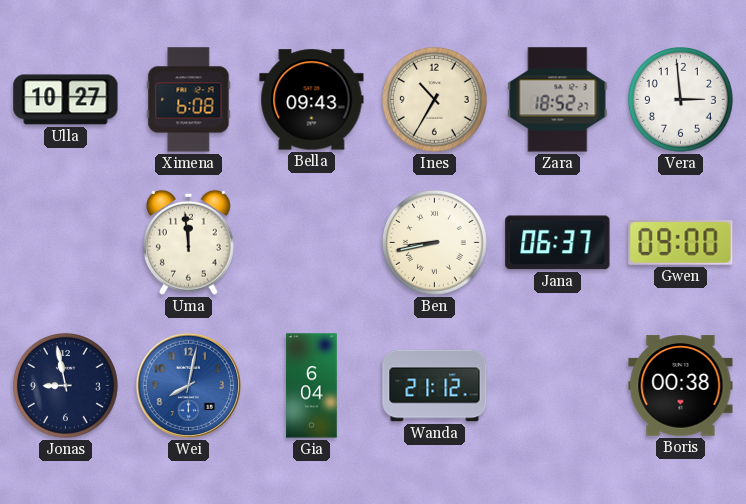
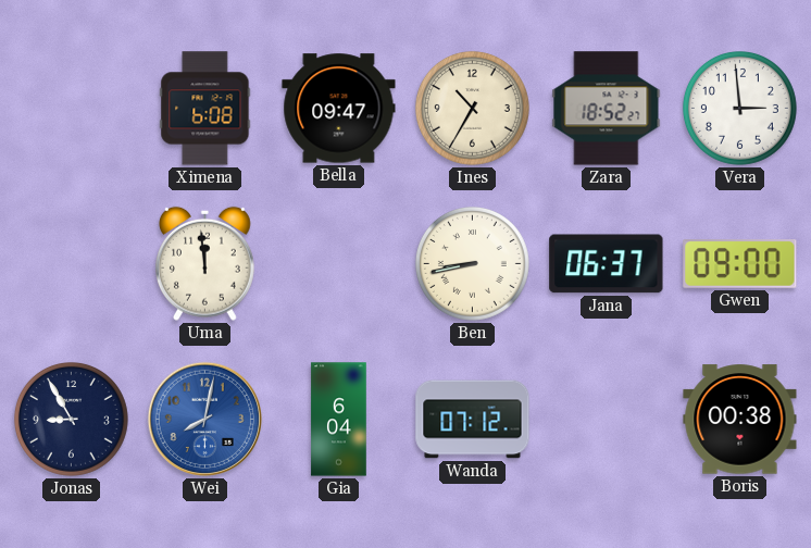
Ulla: 10:27 -> none
Bella: 09:43 -> 09:47
Jonas: 8:58 -> 8:55
Wanda: 21:12 -> 07:12
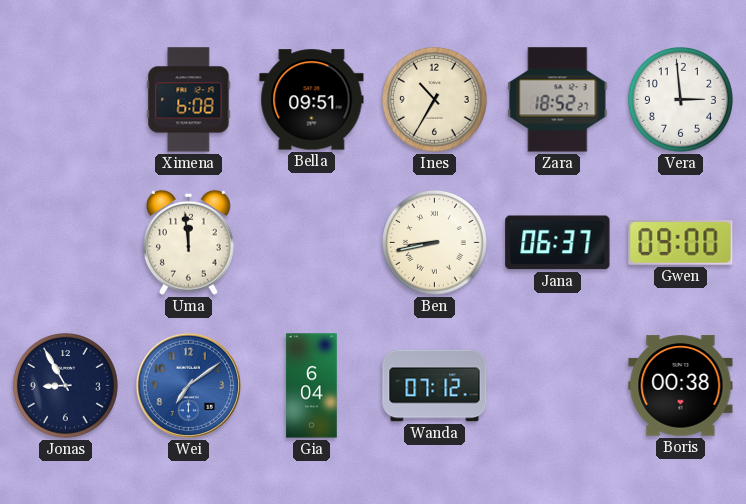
Bella: 09:47 -> 09:51
Wei: 8:02 -> 7:09
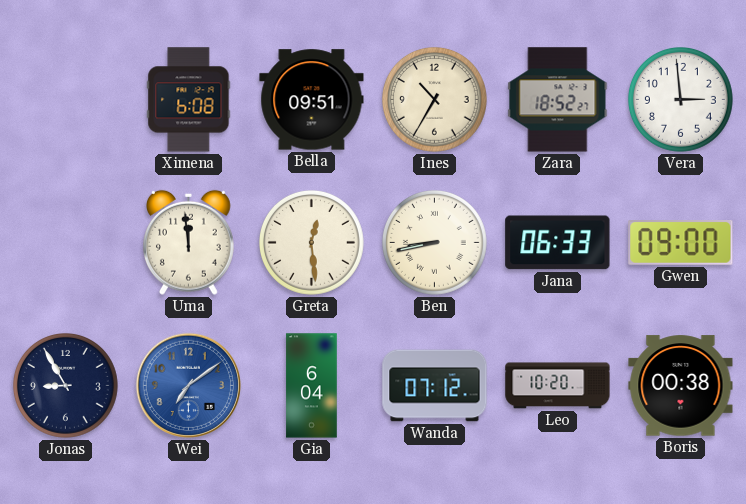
Greta: none -> 12:29
Jana: 06:37 -> 06:33
Leo: none -> 10:20
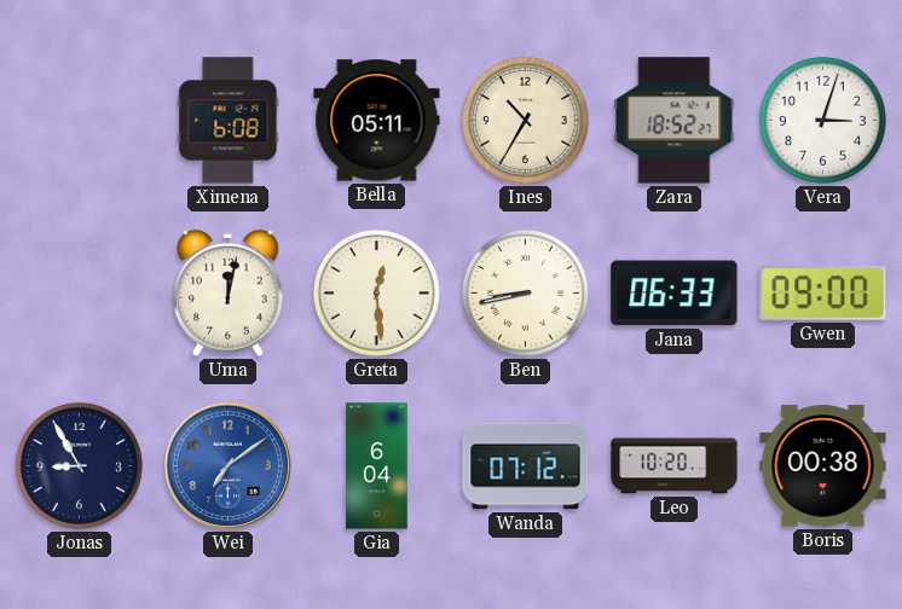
Bella: 09:51 -> 05:11
Vera: 2:59 -> 3:03
Uma: 11:59 -> 12:02
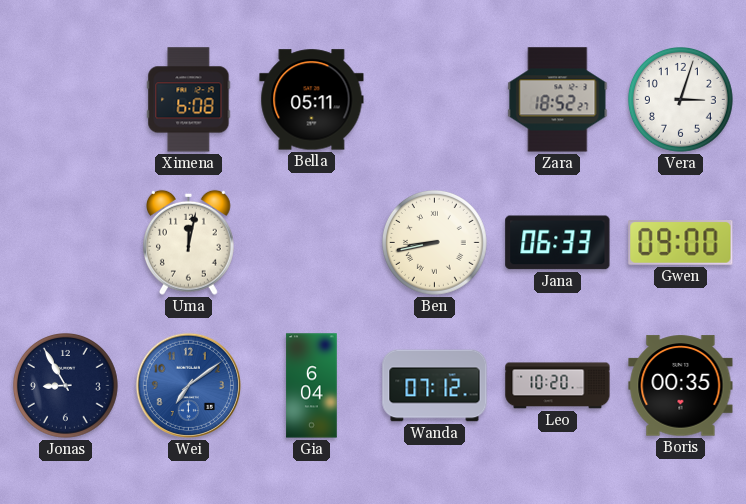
Ines: 10:35 -> none
Greta: 12:29 -> none
Boris: 00:38 -> 00:35
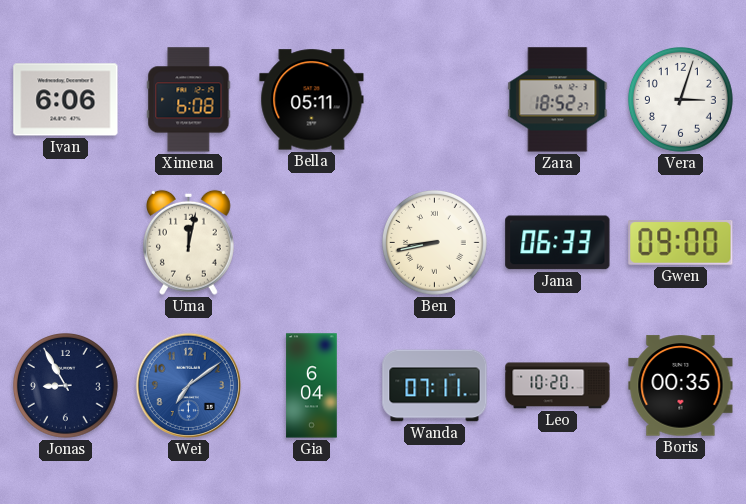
Ivan: none -> 6:06
Wanda: 07:12 -> 07:11
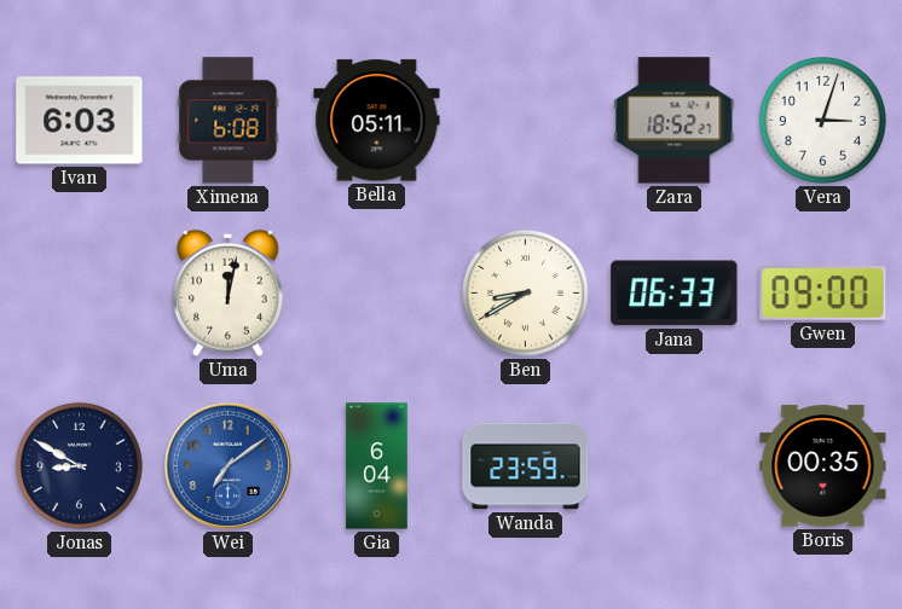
Ivan: 6:06 -> 6:03
Ben: 8:43 -> 8:40
Jonas: 8:55 -> 8:50
Wanda: 07:11 -> 23:59
Leo: 10:20 -> none
